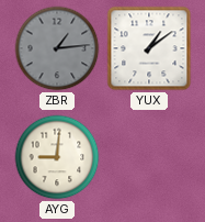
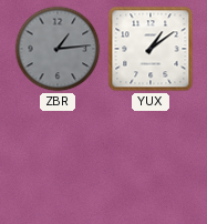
AYG: 9:01 -> none
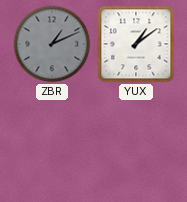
ZBR: 1:14 -> 1:11
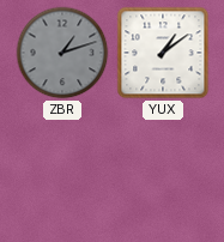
ZBR: 1:11 -> 1:12
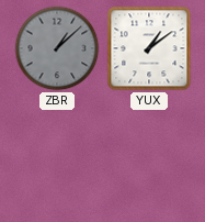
ZBR: 1:12 -> 1:08
